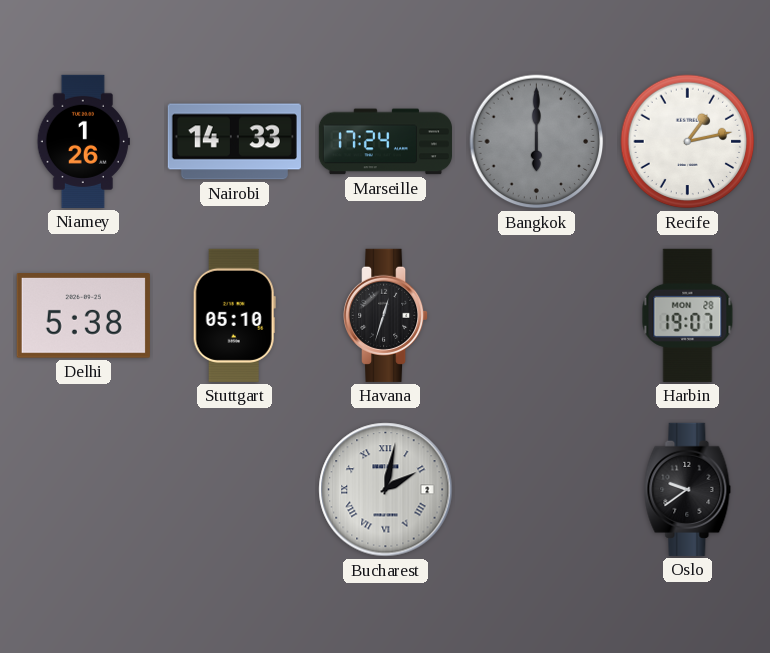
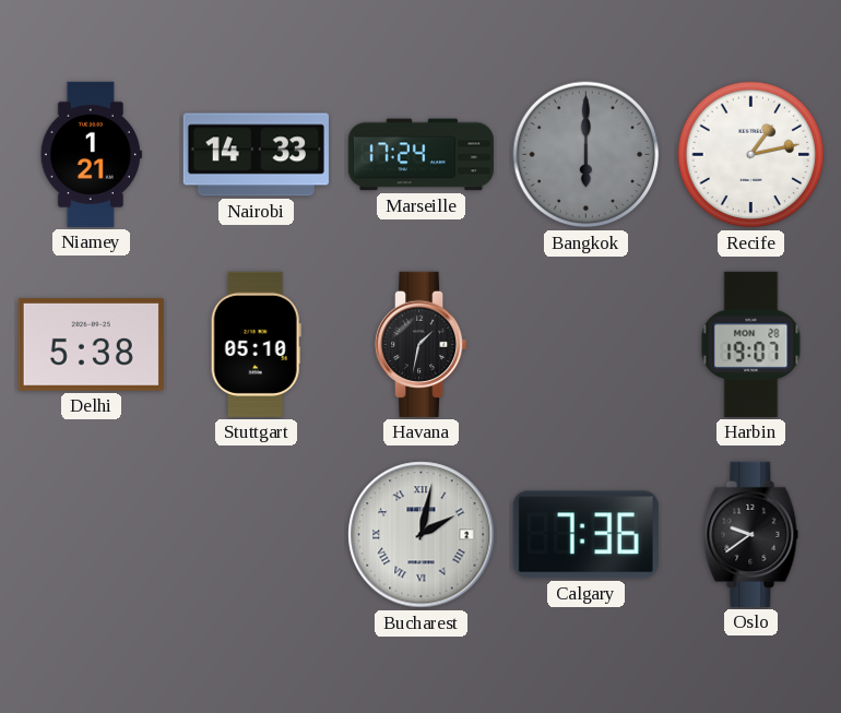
Niamey: 1:26 -> 1:21
Havana: 12:33 -> 1:32
Calgary: none -> 7:36
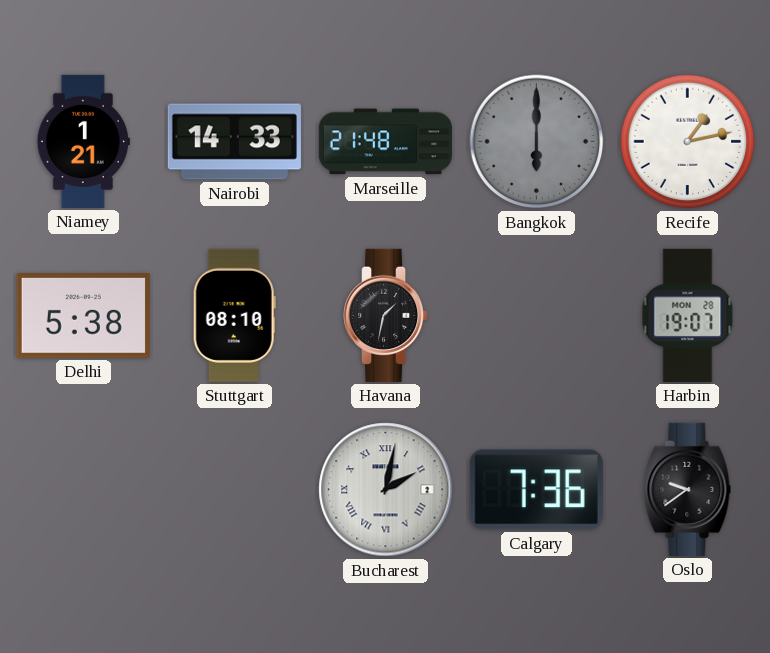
Marseille: 17:24 -> 21:48
Stuttgart: 05:10 -> 08:10
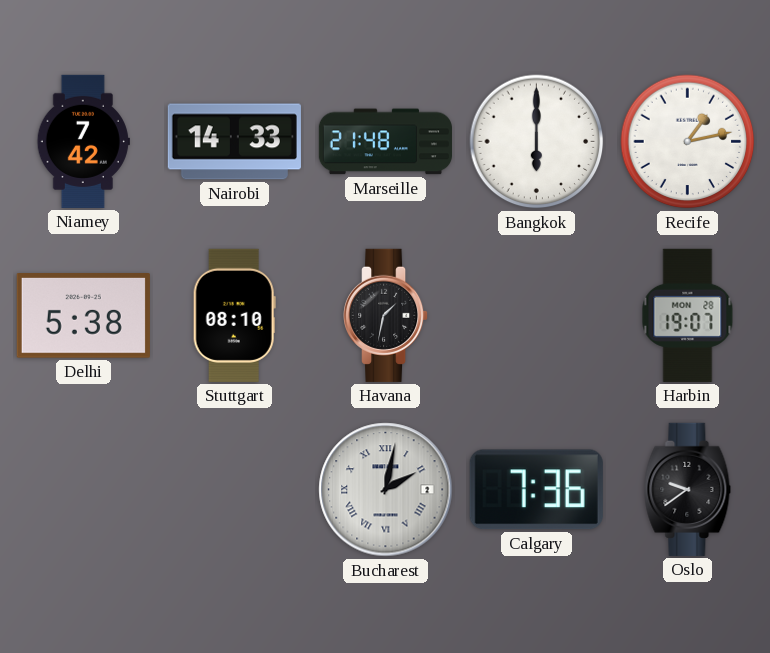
Niamey: 1:21 -> 7:42
Bangkok dial: grey -> white
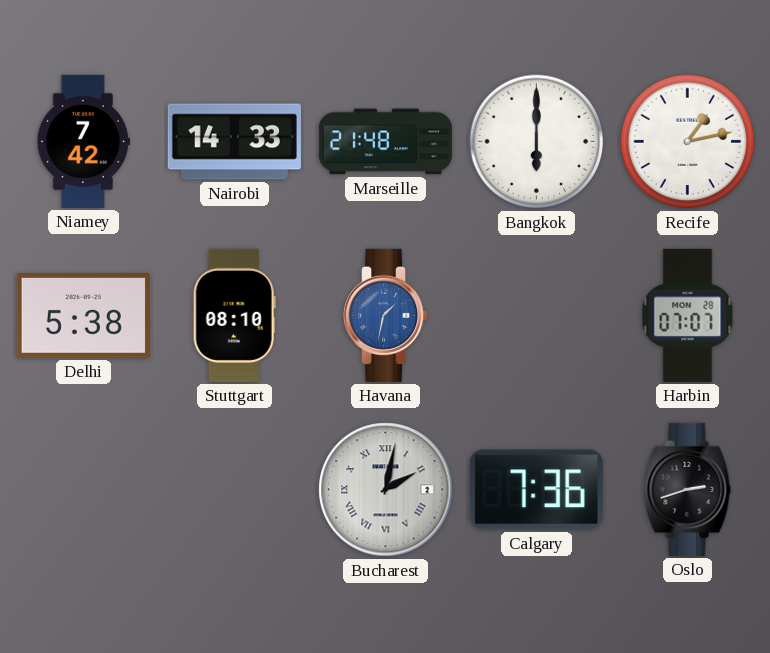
Havana dial: black -> blue
Harbin: 19:07 -> 07:07
Oslo: 9:39 -> 2:42
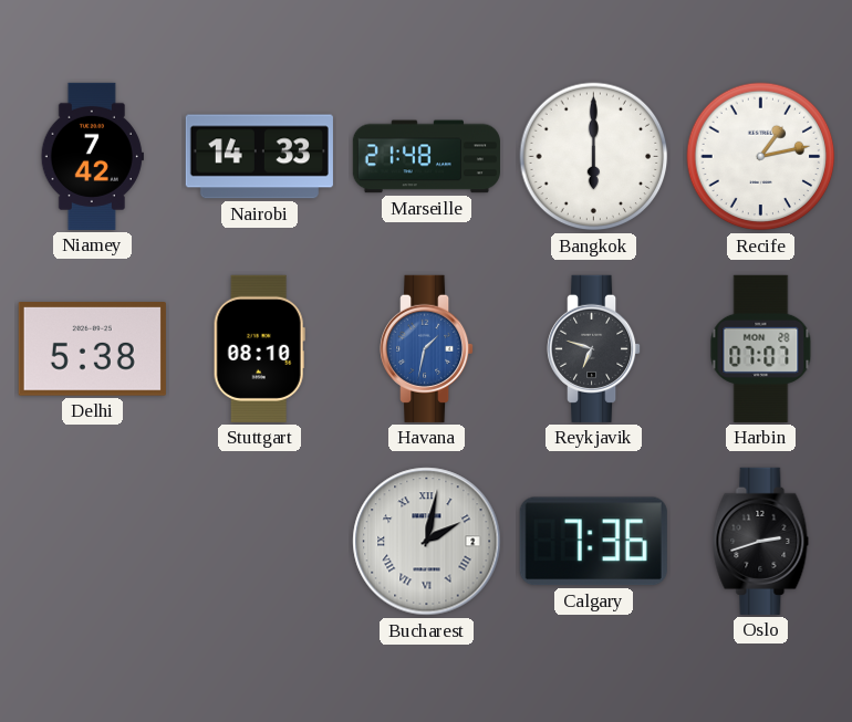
Reykjavik: none -> 6:48
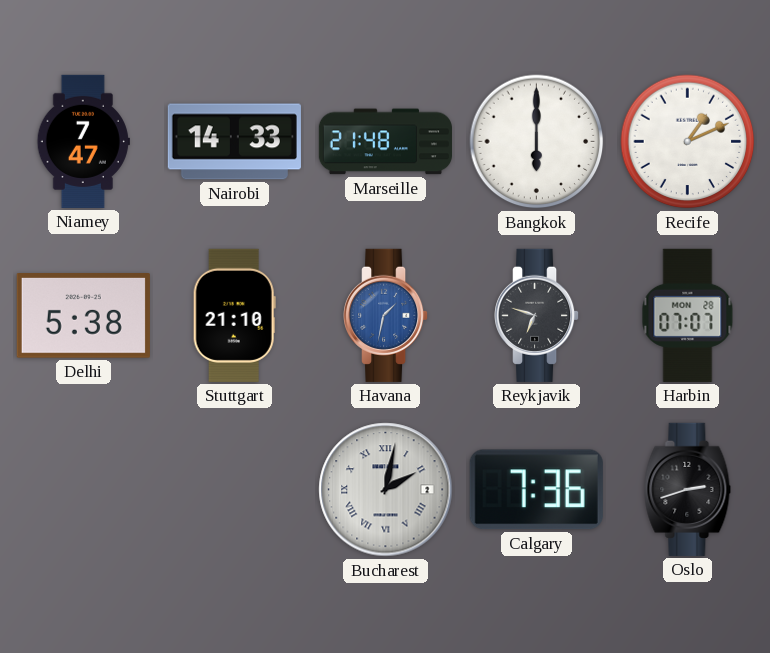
Niamey: 7:42 -> 7:47
Recife: 1:13 -> 1:11
Stuttgart: 08:10 -> 21:10
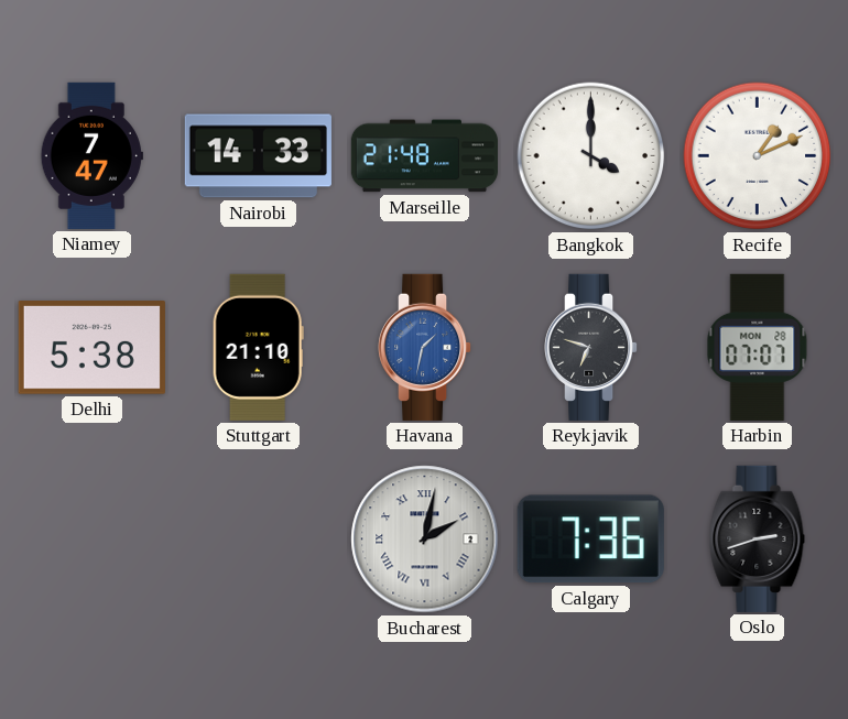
Bangkok: 6:00 -> 4:00
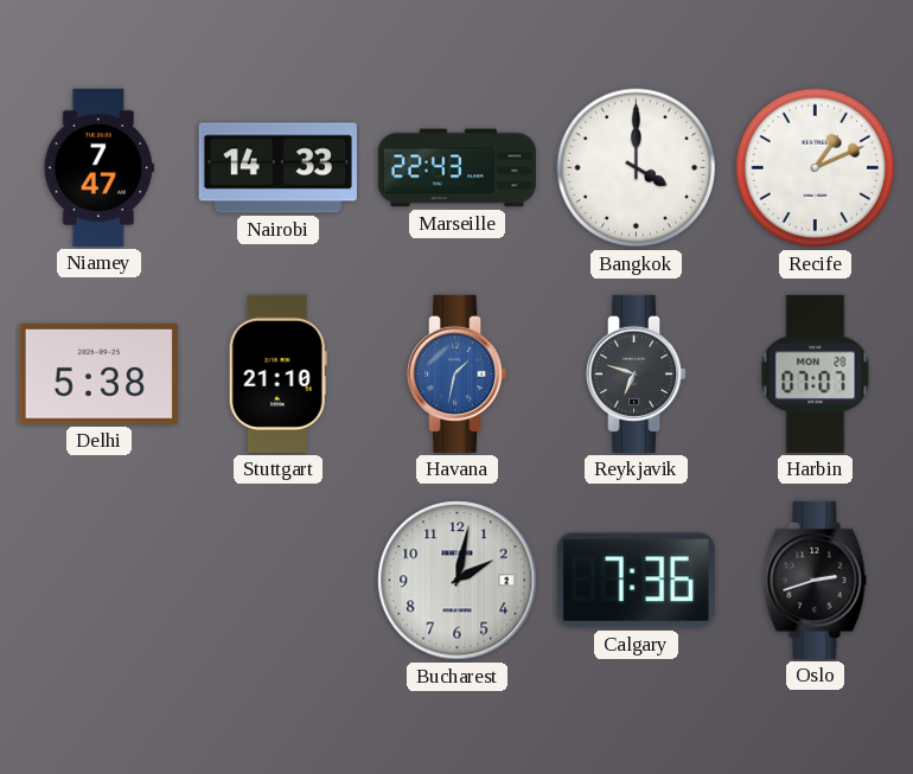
Marseille: 21:48 -> 22:43
Bucharest numerals: Roman -> Arabic
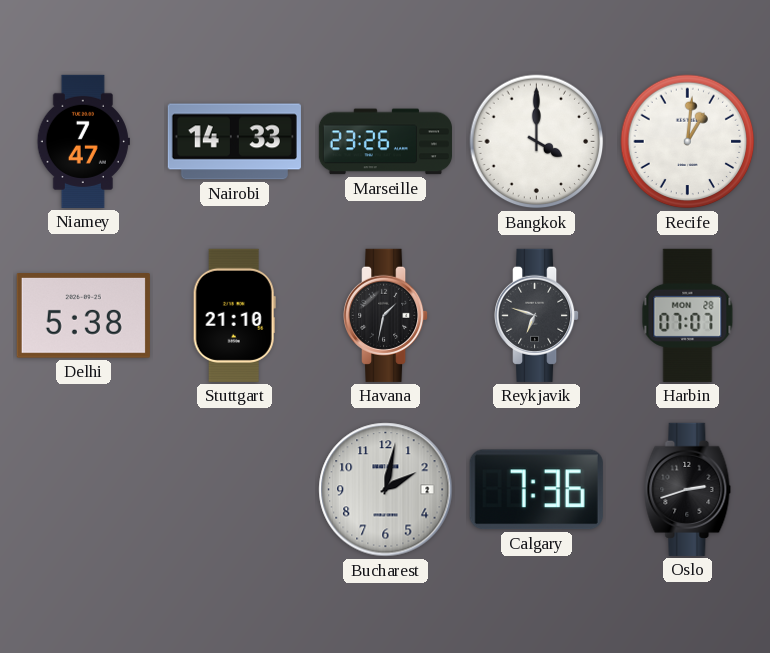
Marseille: 22:43 -> 23:26
Recife: 1:11 -> 1:01
Havana dial: blue -> black
